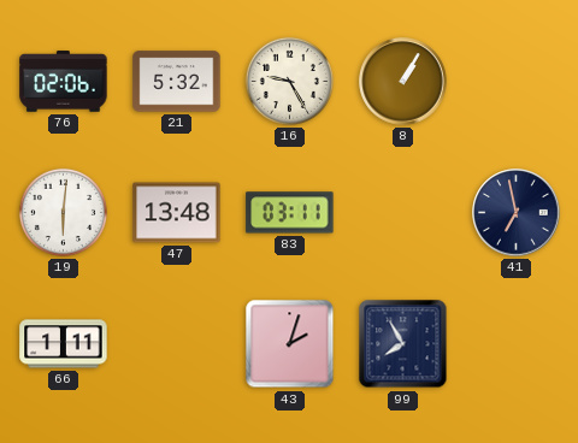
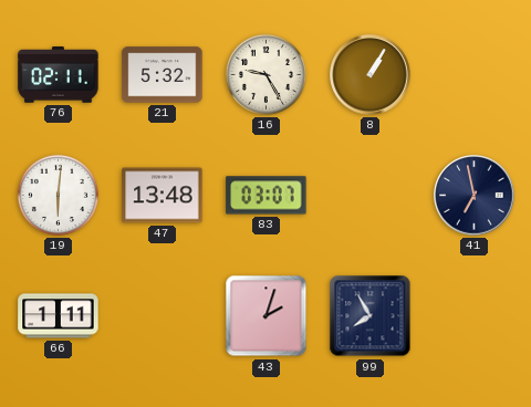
76: 02:06 -> 02:11
83: 03:11 -> 03:07
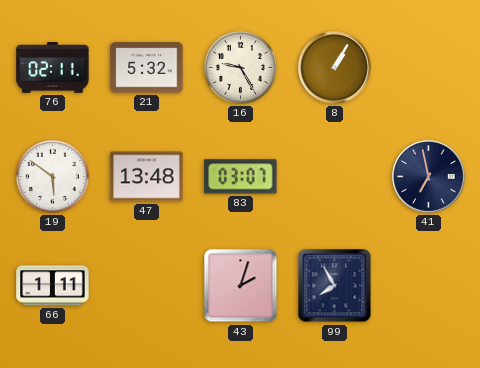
19: 6:01 -> 5:51
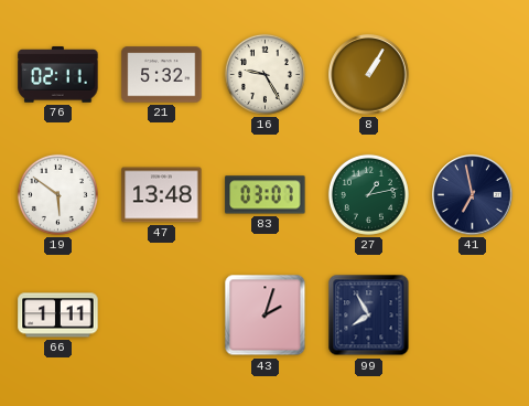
27: none -> 1:13
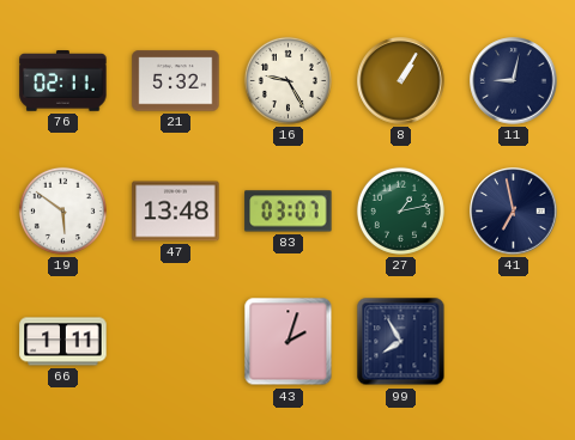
11: none -> 9:02
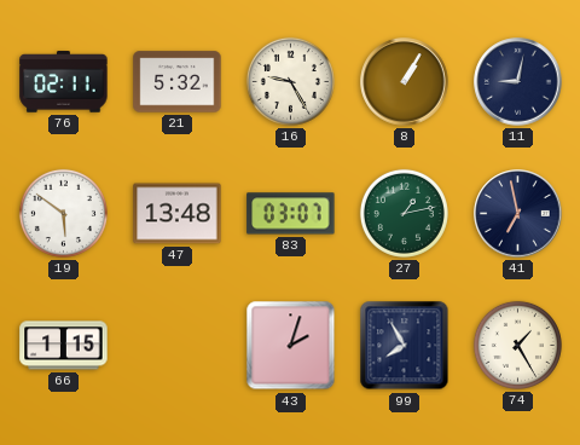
66: 1:11 -> 1:15
74: none -> 1:25
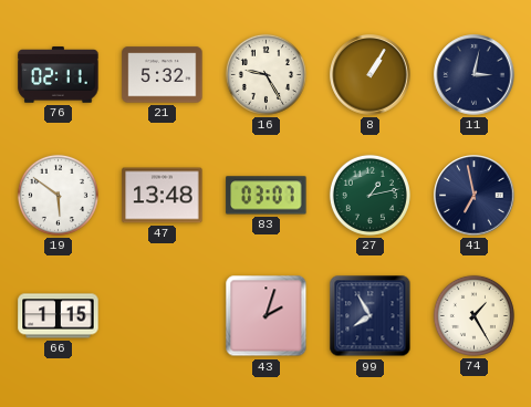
11: 9:02 -> 3:02
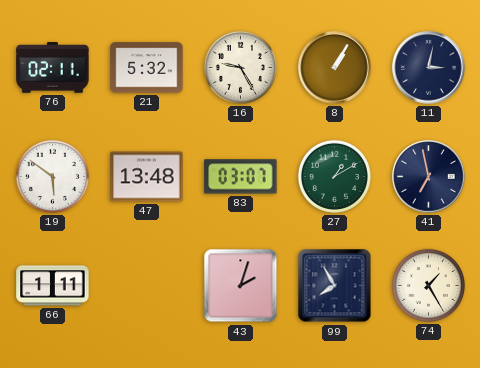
27: 1:13 -> 1:10
66: 1:15 -> 1:11
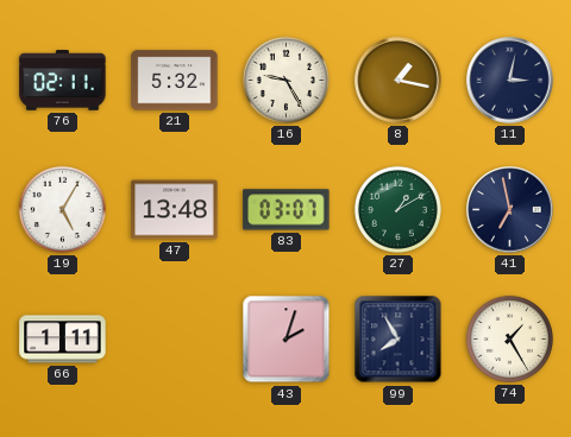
8: 1:05 -> 1:17
19: 5:51 -> 5:05
